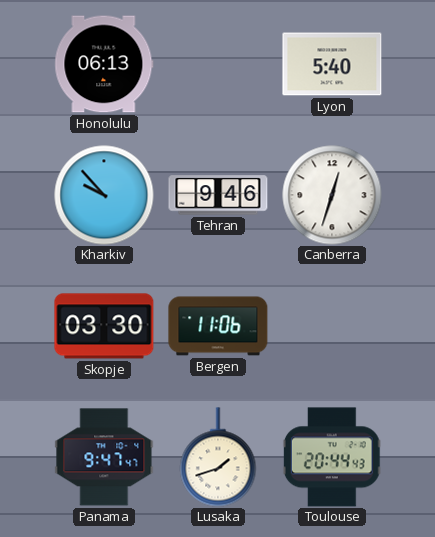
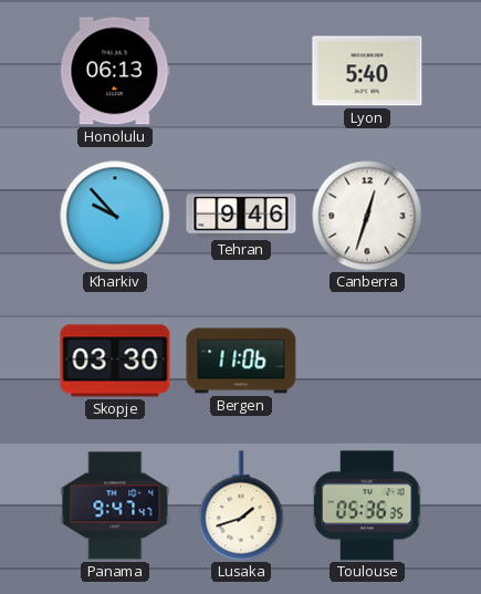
Toulouse: 20:44 -> 05:36
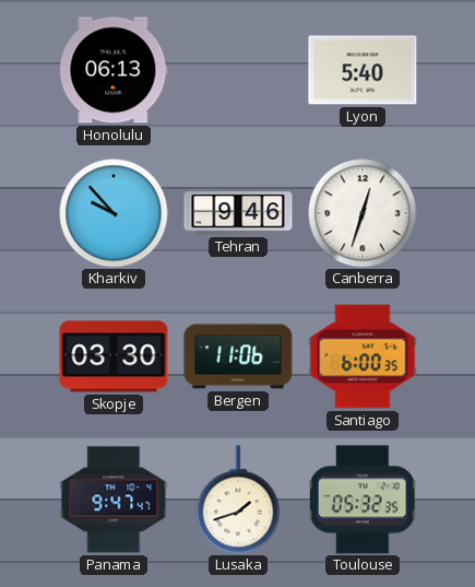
Santiago: none -> 6:00
Toulouse: 05:36 -> 05:32
